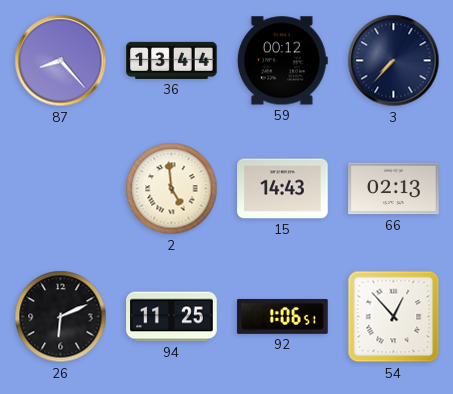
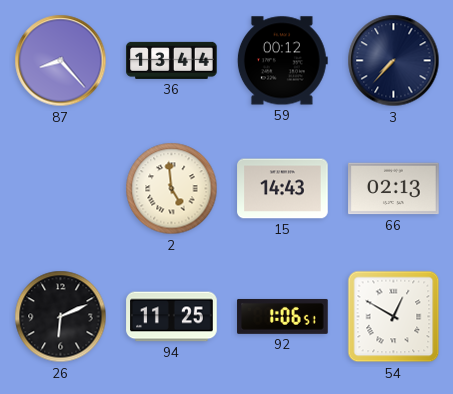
54: 12:53 -> 12:50
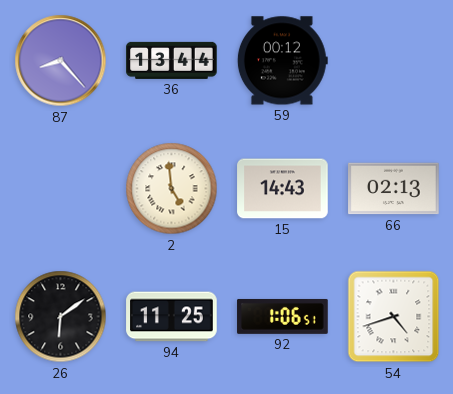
3: 7:37 -> none
26: 6:11 -> 6:09
54: 12:50 -> 4:42
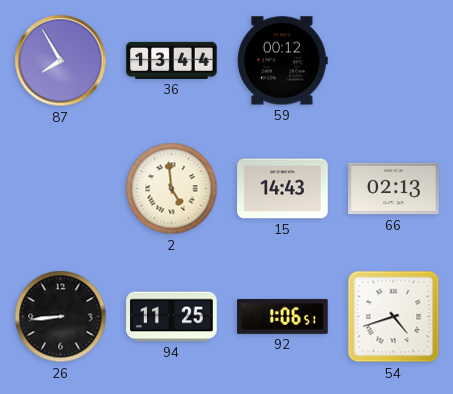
87: 8:23 -> 7:55
26: 6:09 -> 8:44
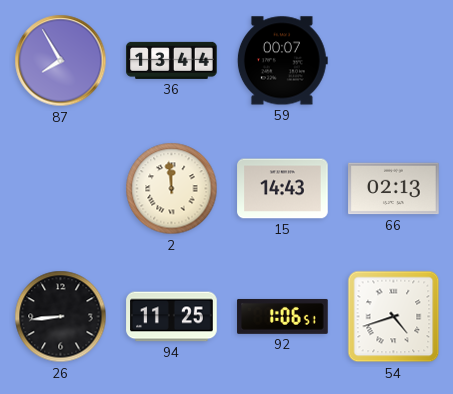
59: 00:12 -> 00:07
2: 4:59 -> 11:59
